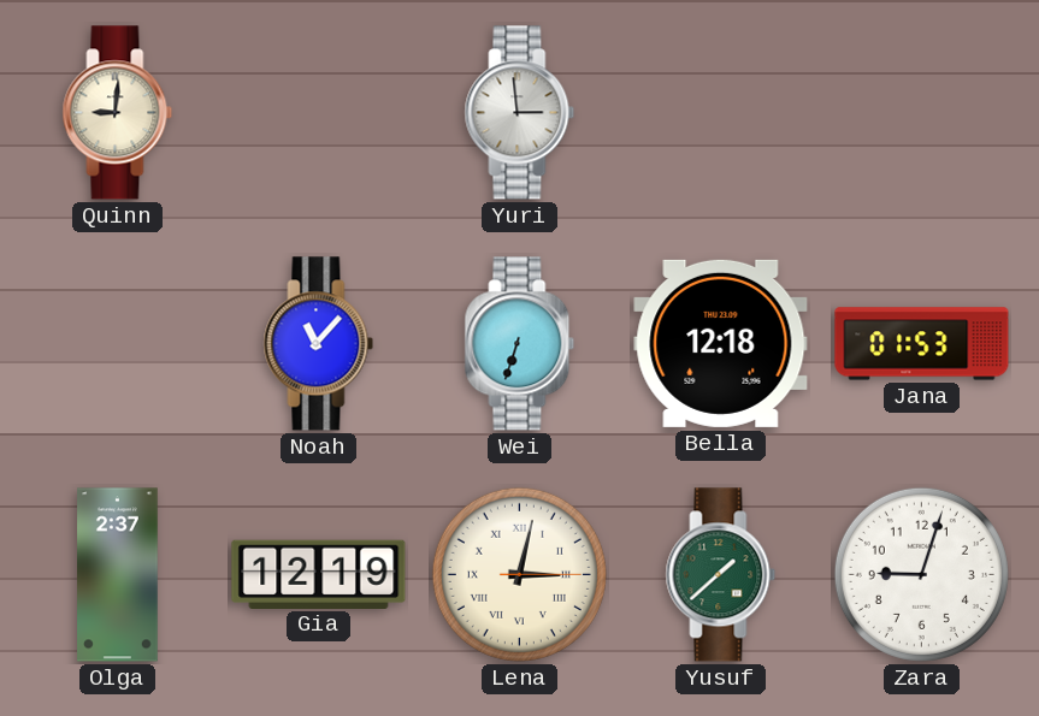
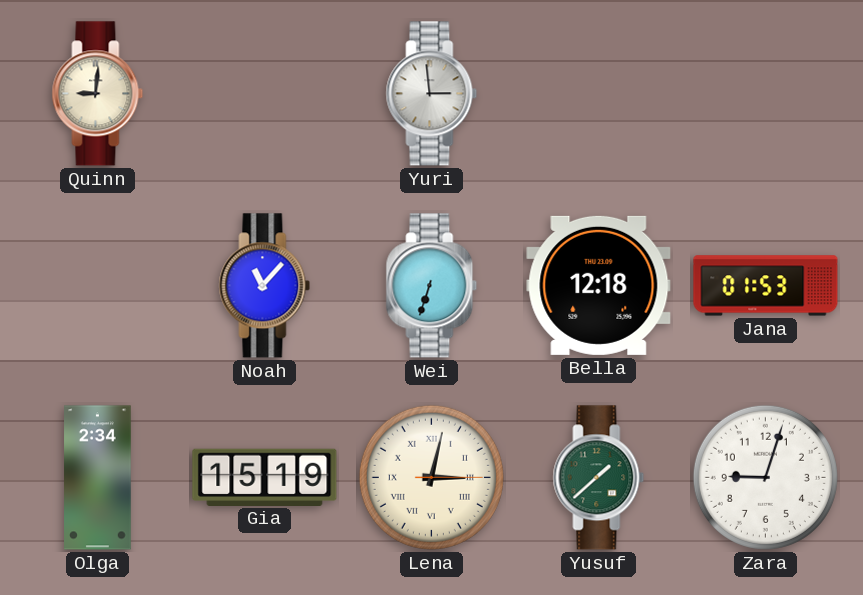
Olga: 2:37 -> 2:34
Gia: 12:19 -> 15:19
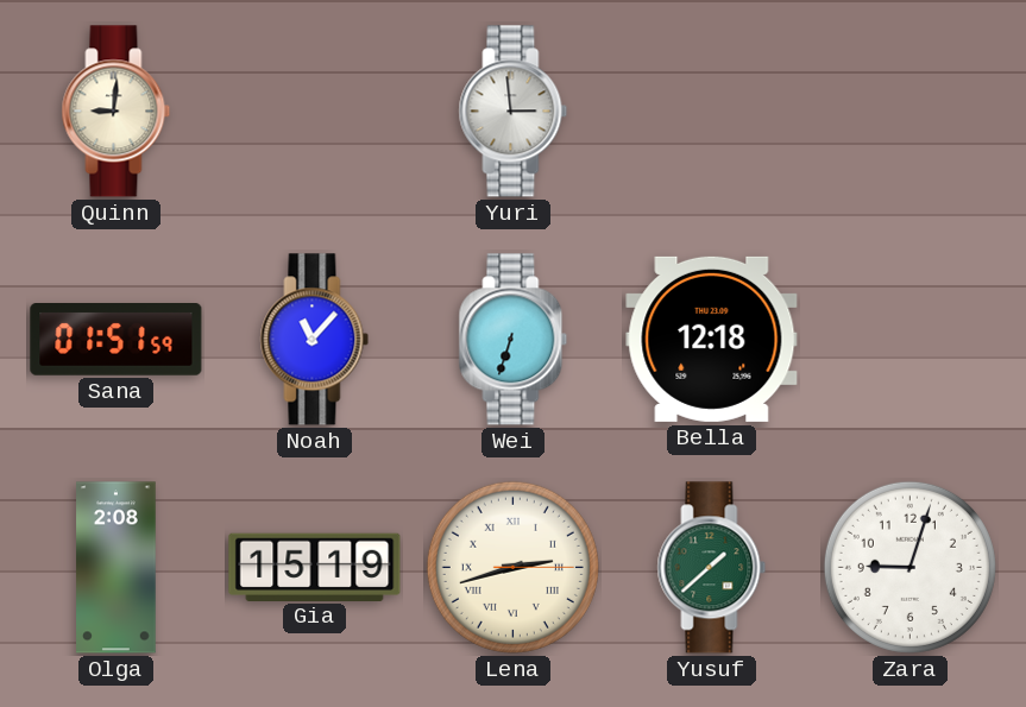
Sana: none -> 01:51
Jana: 01:53 -> none
Olga: 2:34 -> 2:08
Lena: 3:02 -> 2:42
